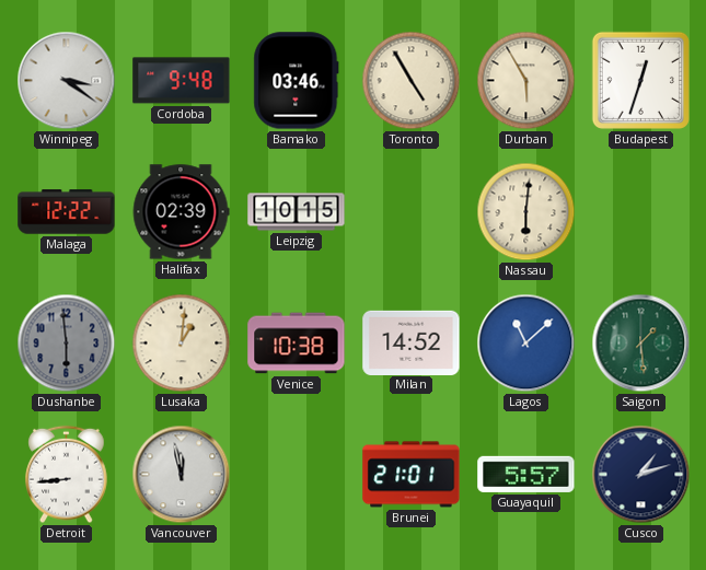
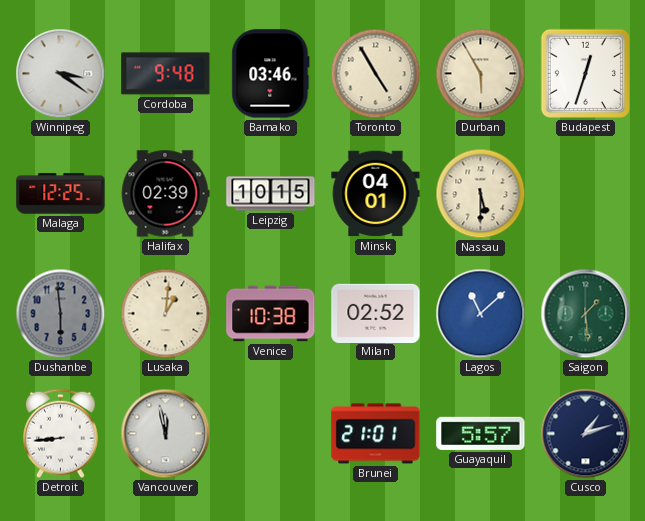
Malaga: 12:22 -> 12:25
Minsk: none -> 04:01
Nassau: 6:01 -> 5:30
Milan: 14:52 -> 02:52
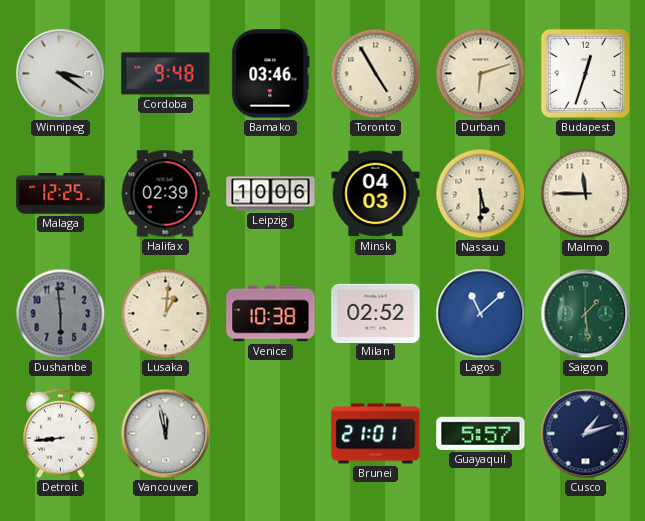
Durban: 5:55 -> 6:12
Leipzig: 10:15 -> 10:06
Minsk: 04:01 -> 04:03
Malmo: none -> 11:45
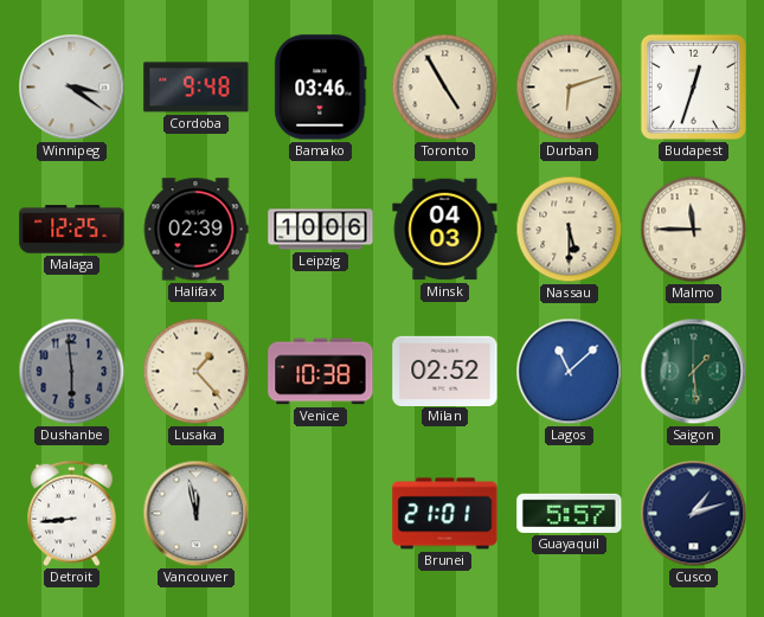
Lusaka: 1:01 -> 1:23
